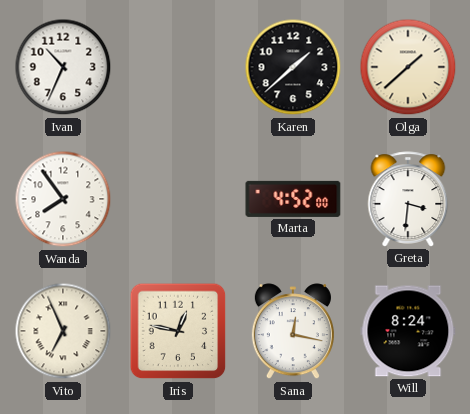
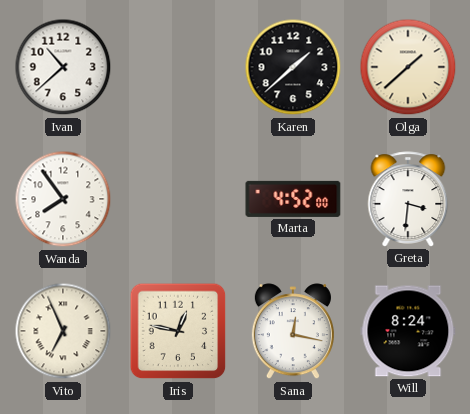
Ivan: 10:34 -> 10:38
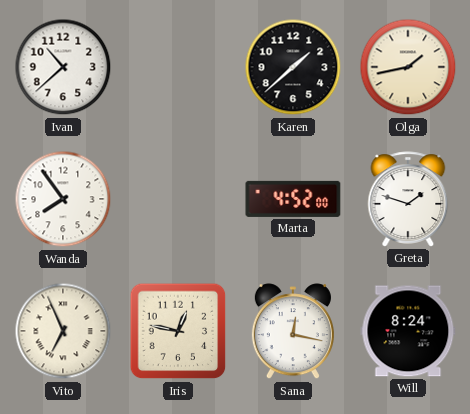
Olga: 1:38 -> 1:43
Greta: 3:31 -> 1:48
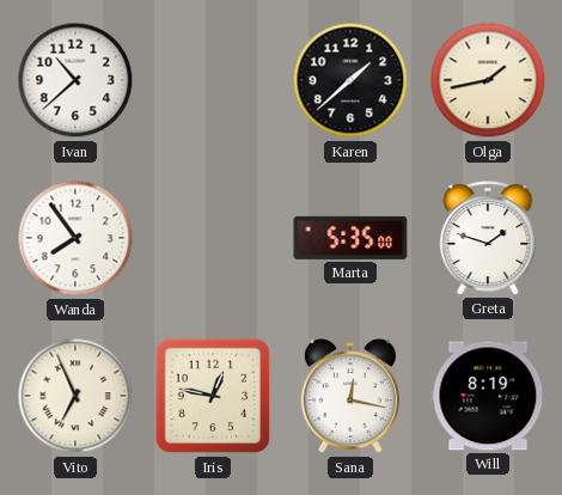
Marta: 4:52 -> 5:35
Will: 8:24 -> 8:19
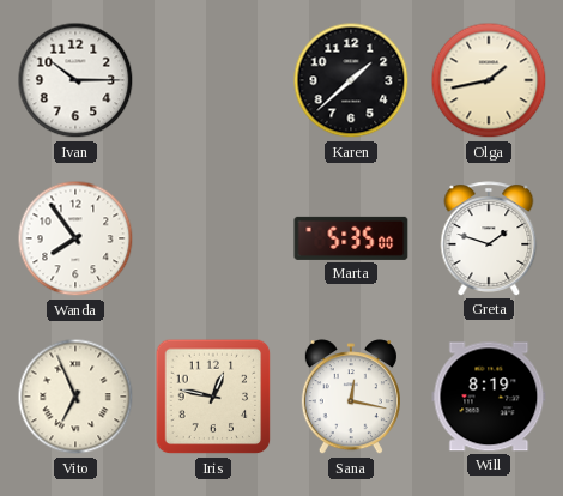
Ivan: 10:38 -> 10:15
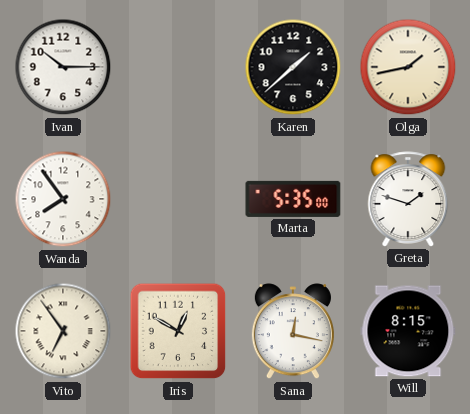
Vito: 6:56 -> 6:54
Iris: 12:47 -> 12:50
Will: 8:19 -> 8:15
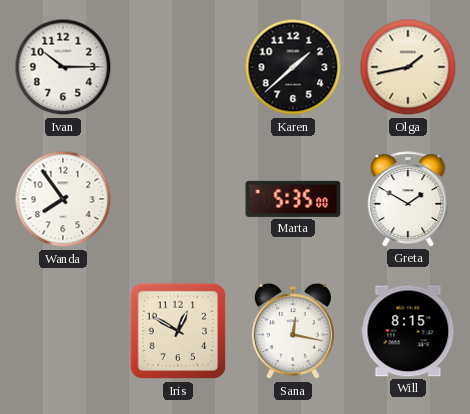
Greta: 1:48 -> 1:50
Vito: 6:54 -> none
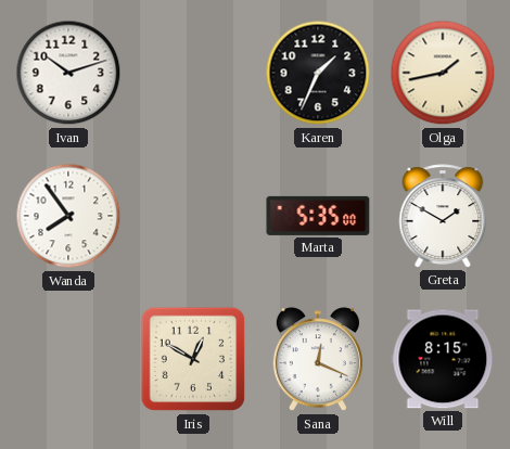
Ivan: 10:15 -> 10:12
Karen: 1:38 -> 1:34
Sana: 12:17 -> 12:19
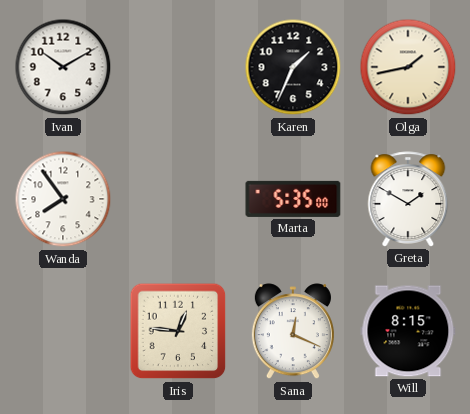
Ivan: 10:12 -> 10:10
Iris: 12:50 -> 12:46
